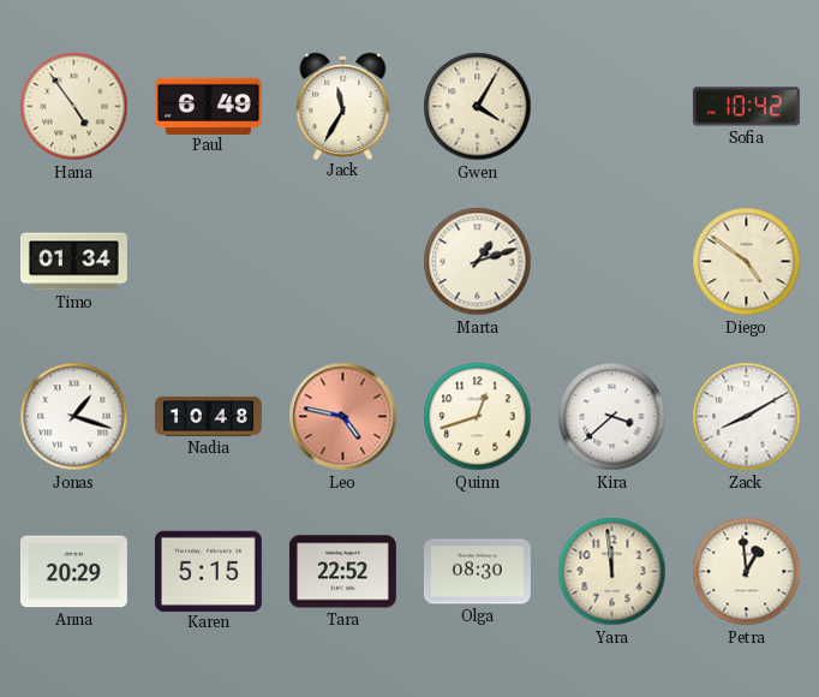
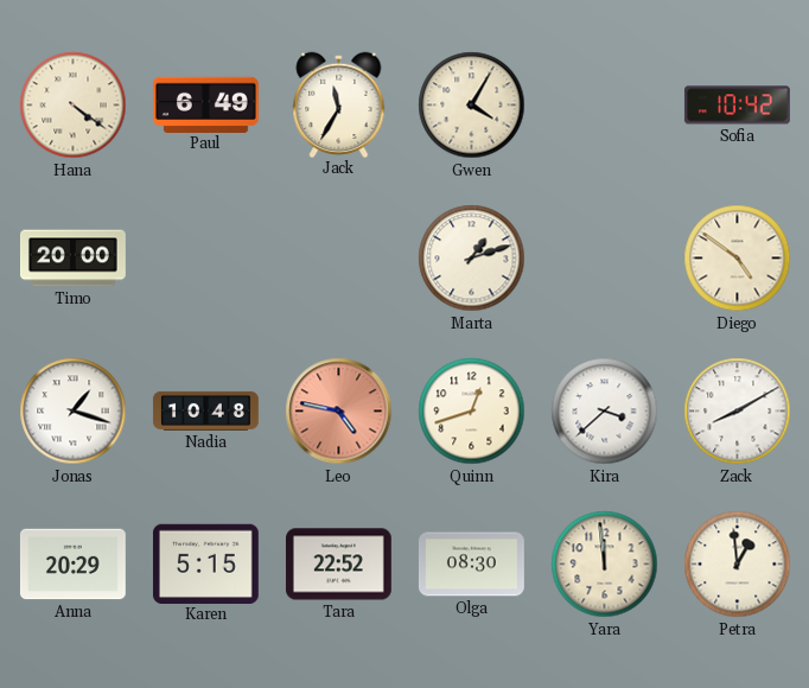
Hana: 4:54 -> 4:21
Timo: 01:34 -> 20:00
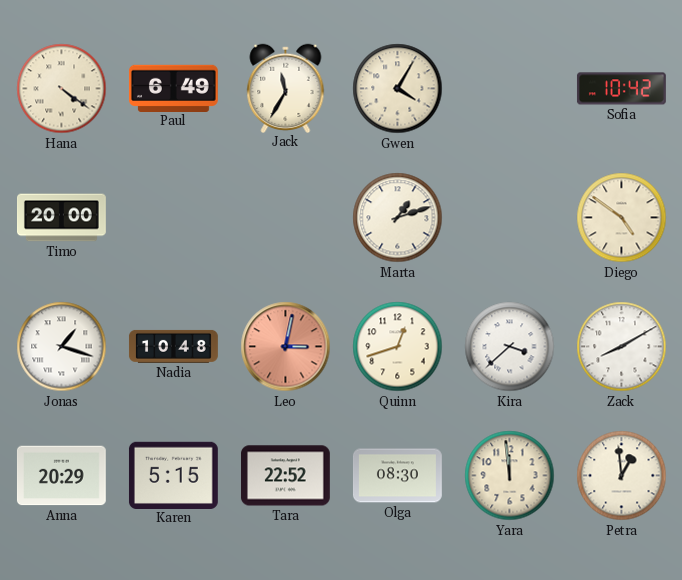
Leo: 4:47 -> 3:02
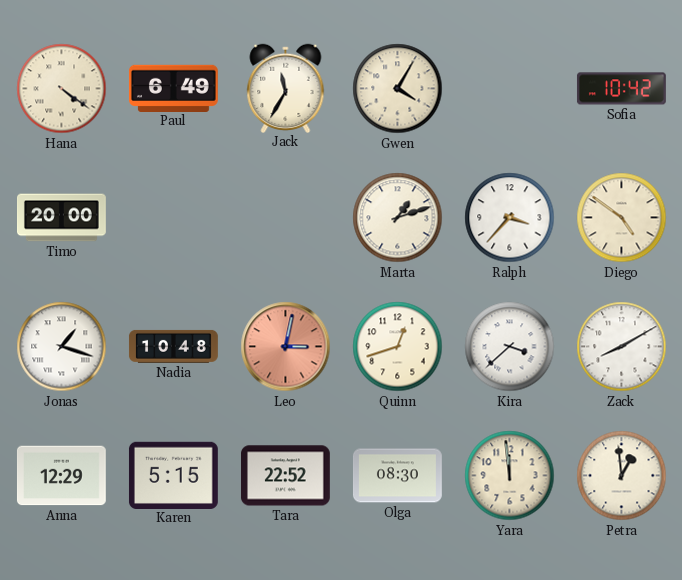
Ralph: none -> 3:37
Anna: 20:29 -> 12:29
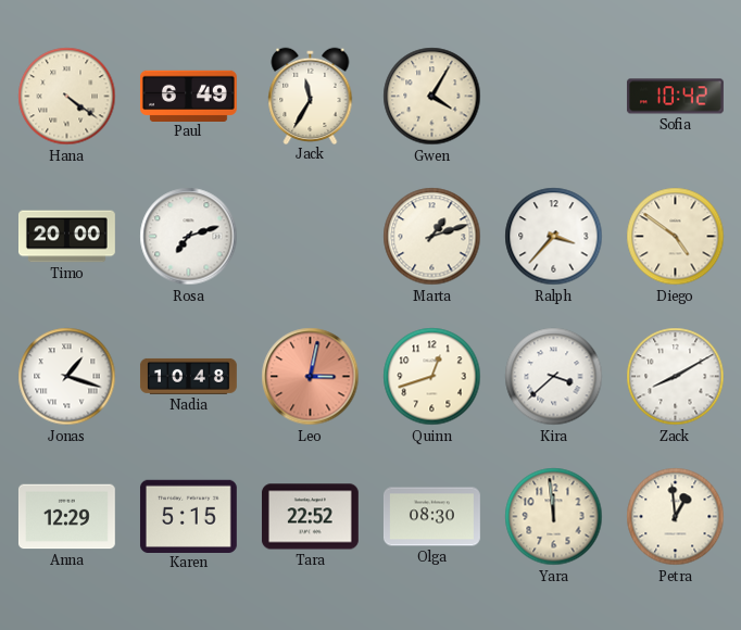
Rosa: none -> 7:12
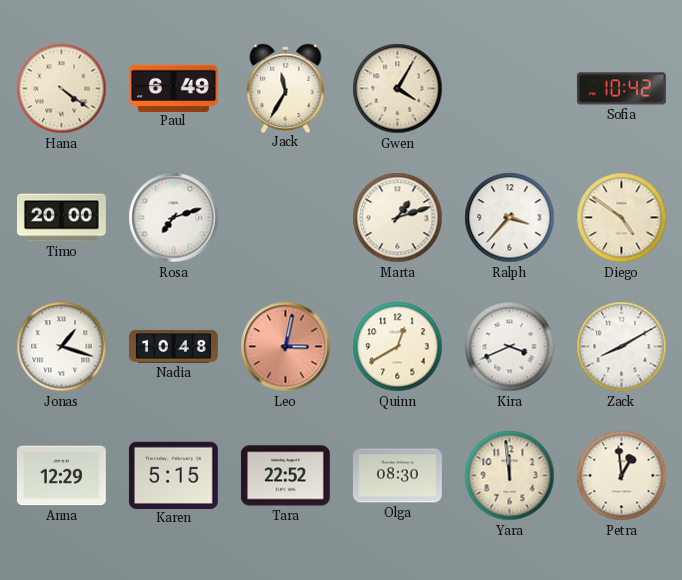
Quinn: 12:42 -> 12:40
Kira: 3:38 -> 3:41
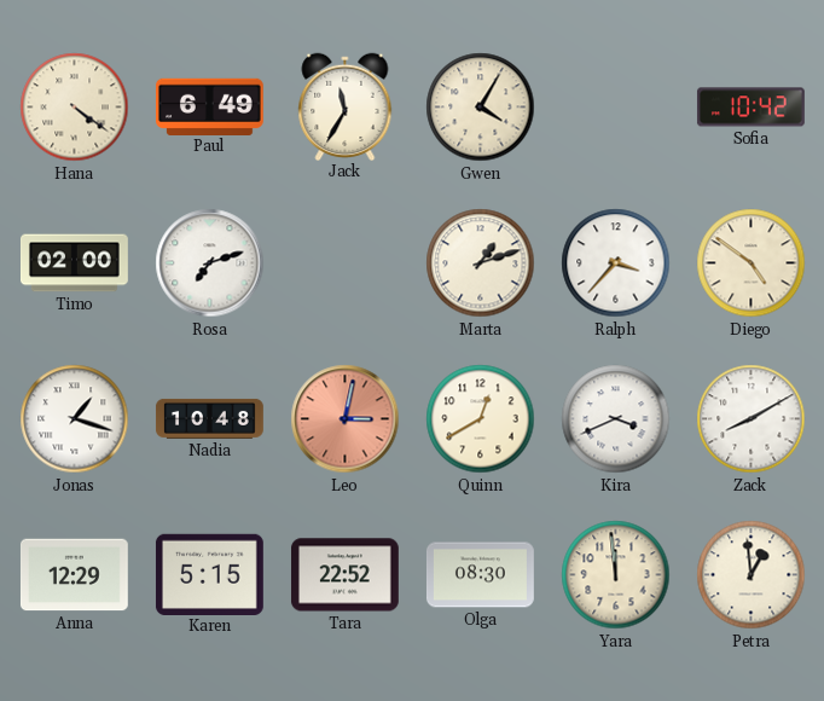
Timo: 20:00 -> 02:00
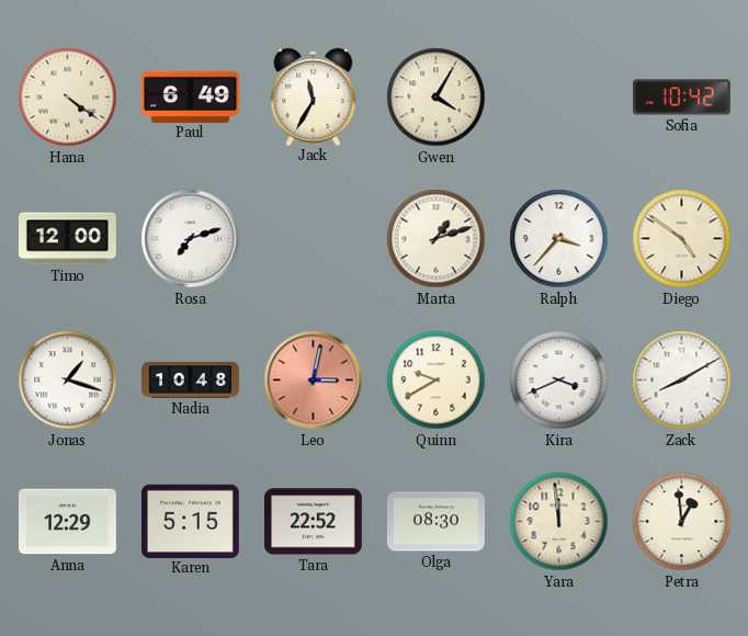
Timo: 02:00 -> 12:00
Quinn: 12:40 -> 9:40
